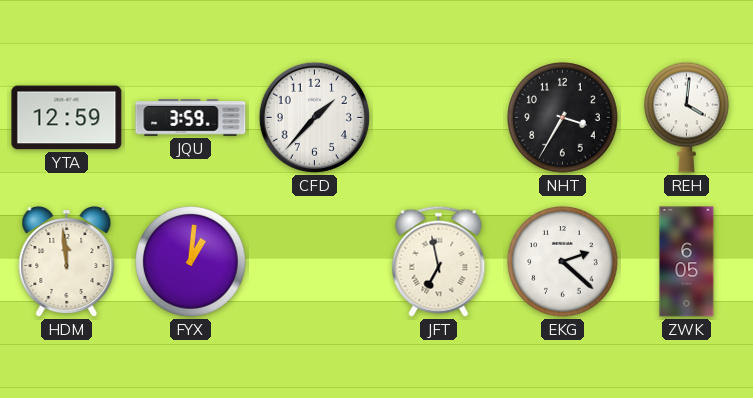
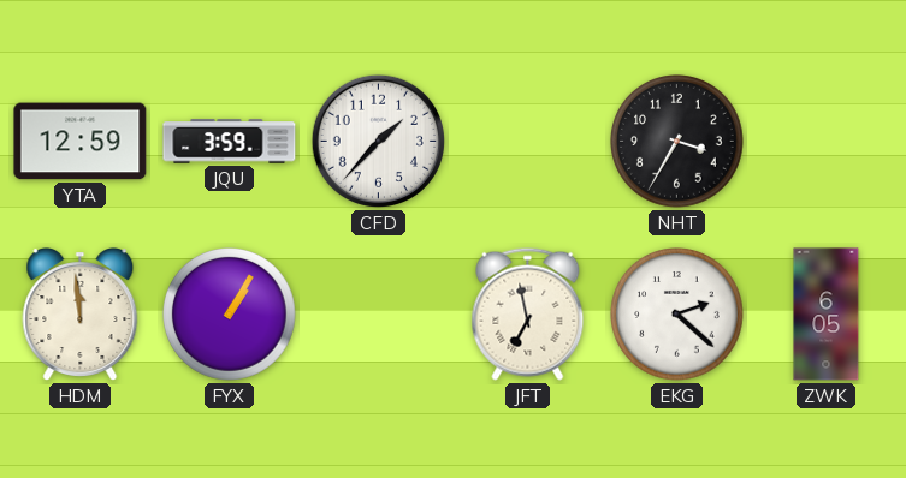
REH: 4:01 -> none
FYX: 1:01 -> 1:05
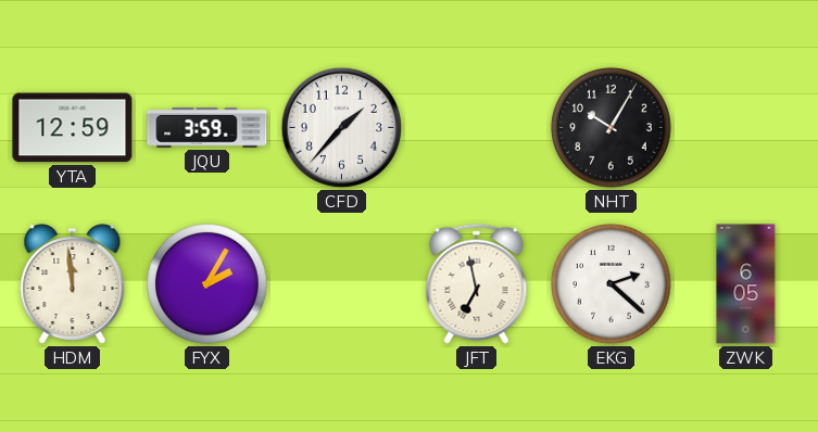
NHT: 3:35 -> 10:05
FYX: 1:05 -> 2:05
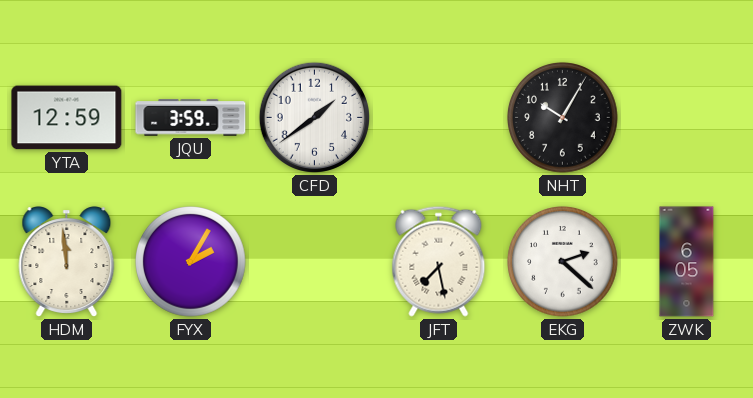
CFD: 1:37 -> 1:39
JFT: 6:58 -> 7:28
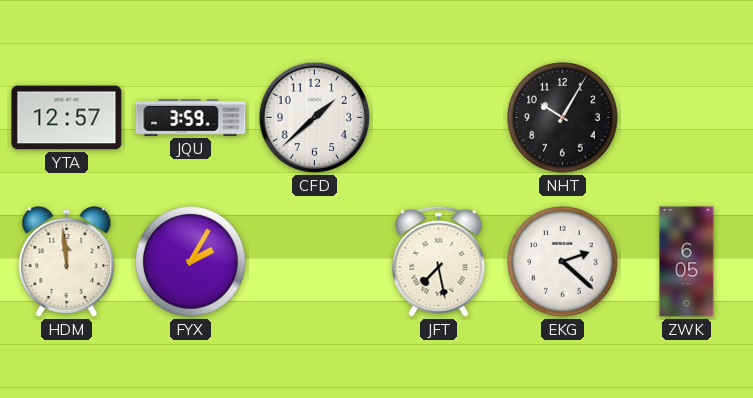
YTA: 12:59 -> 12:57
CFD: 1:39 -> 1:38
